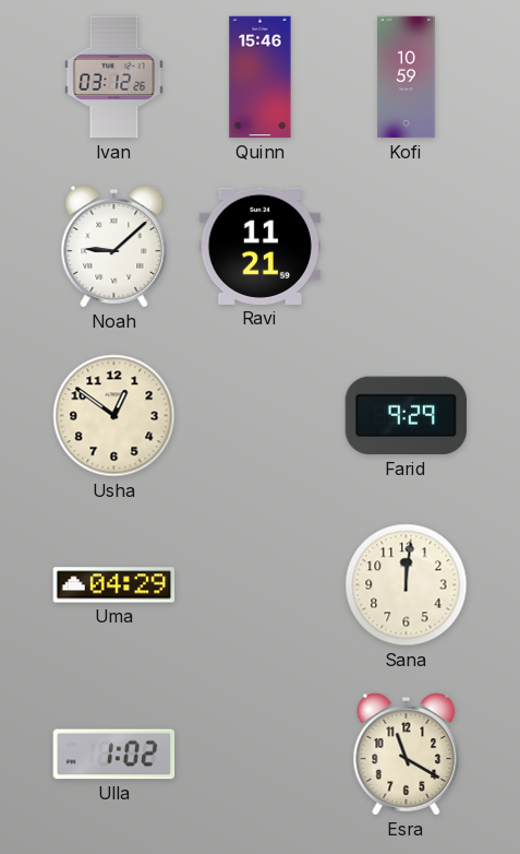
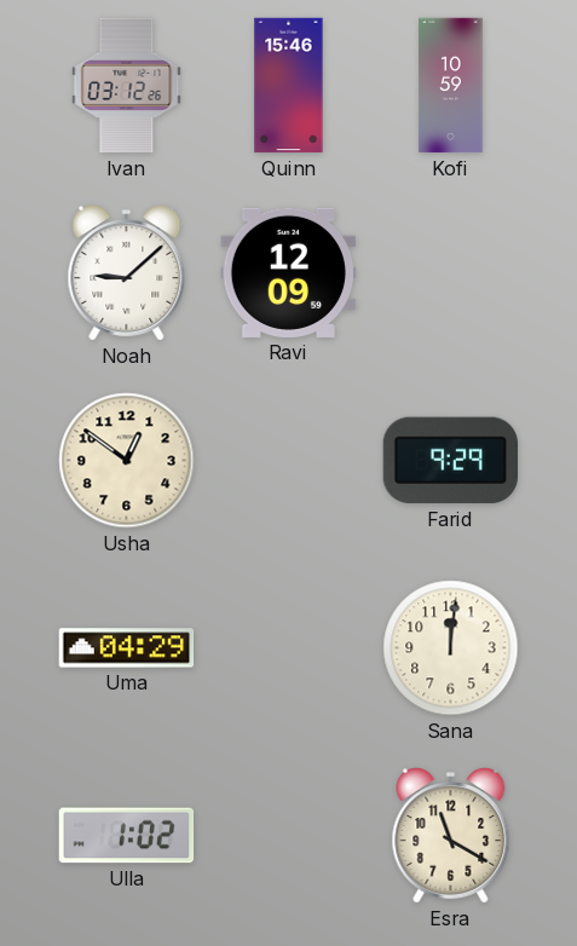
Ravi: 11:21 -> 12:09
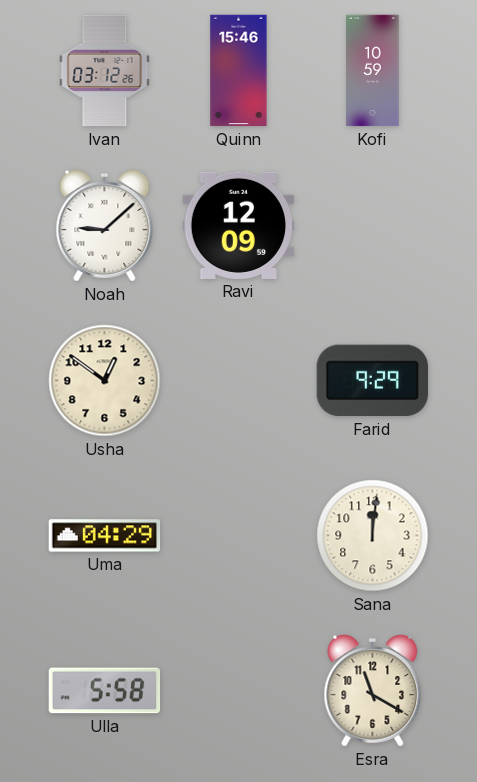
Ulla: 1:02 -> 5:58
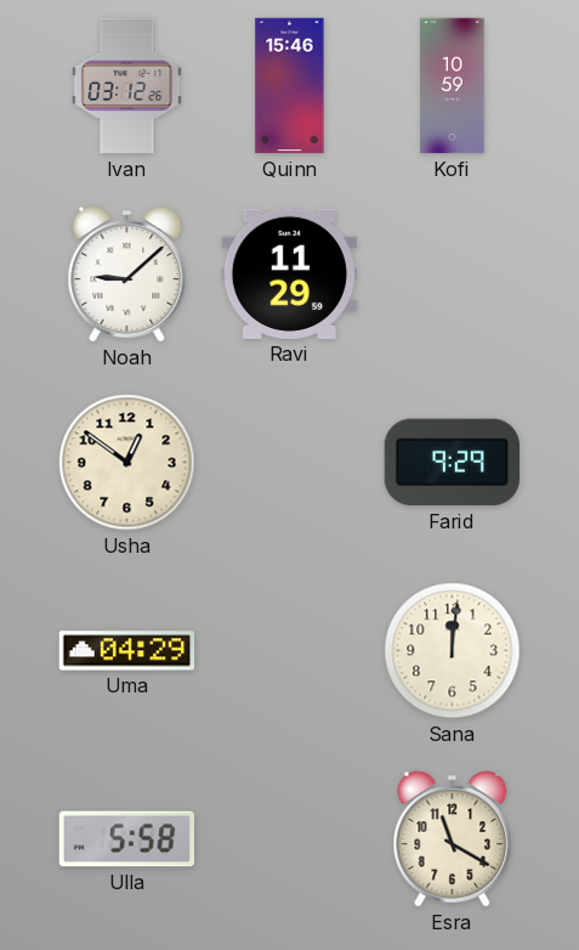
Ravi: 12:09 -> 11:29
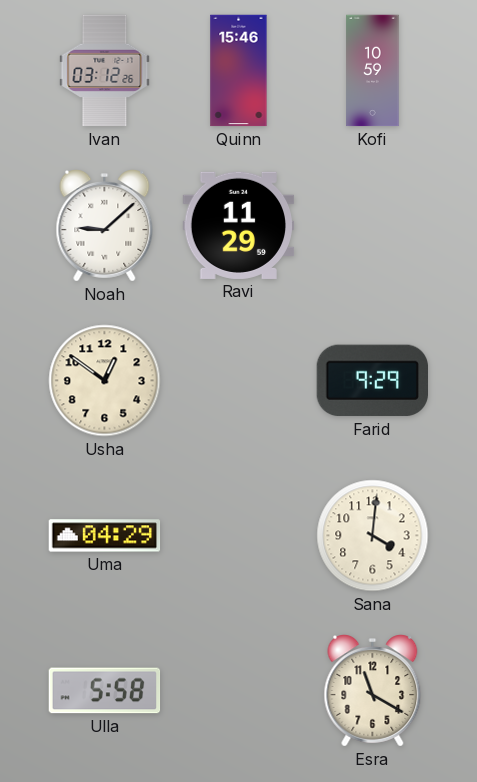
Sana: 12:01 -> 4:01
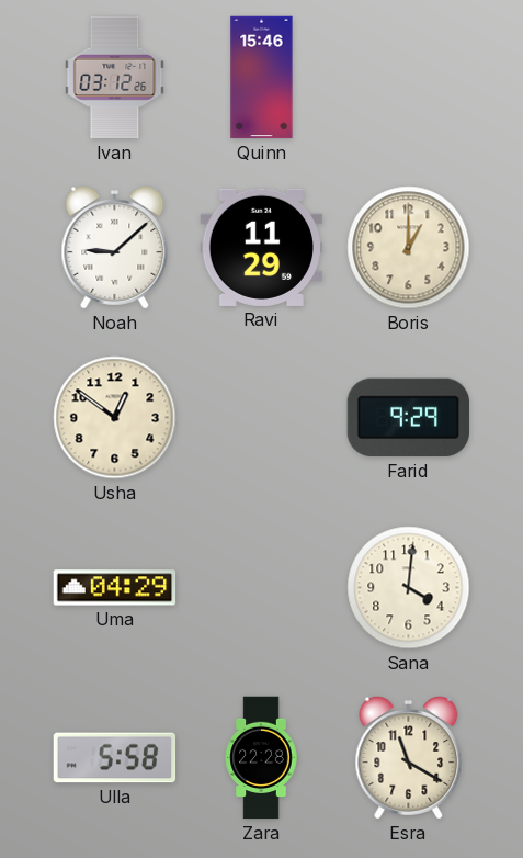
Kofi: 10:59 -> none
Boris: none -> 1:00
Zara: none -> 22:28
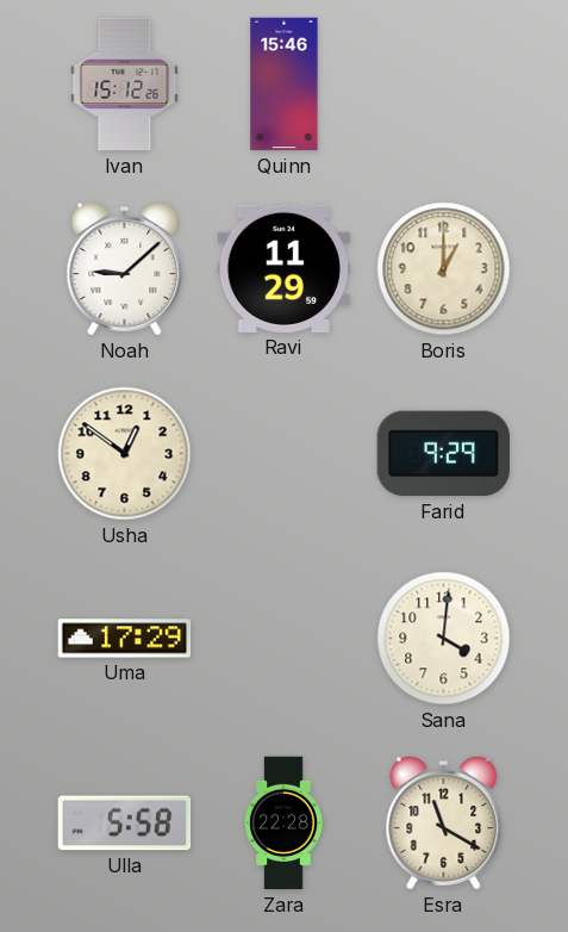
Ivan: 03:12 -> 15:12
Uma: 04:29 -> 17:29
